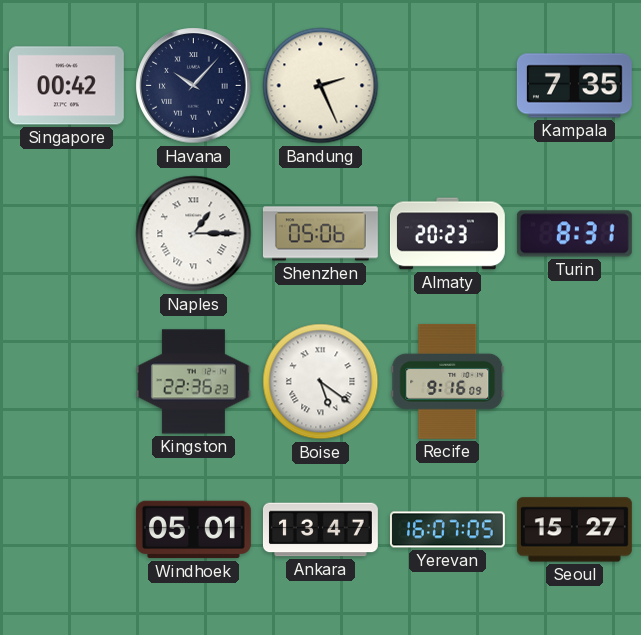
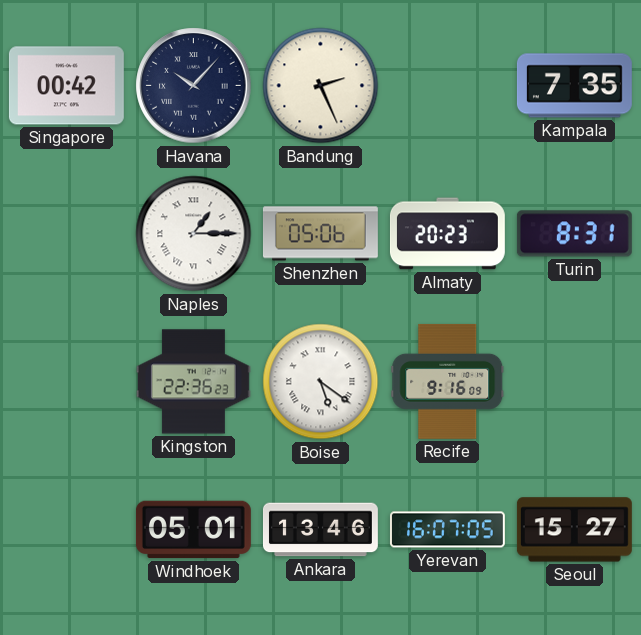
Ankara: 13:47 -> 13:46
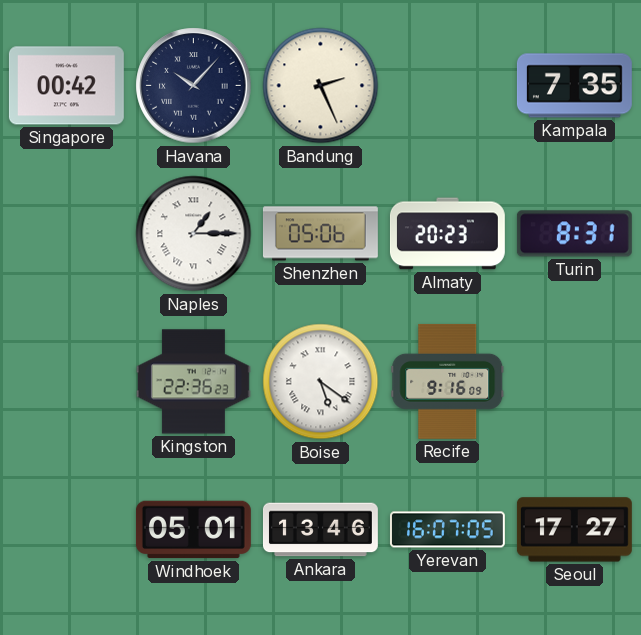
Seoul: 15:27 -> 17:27
